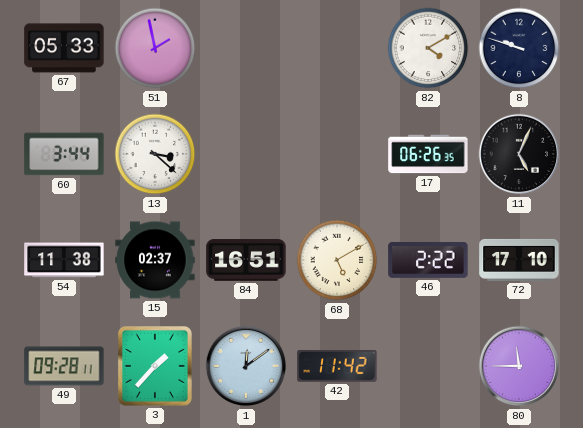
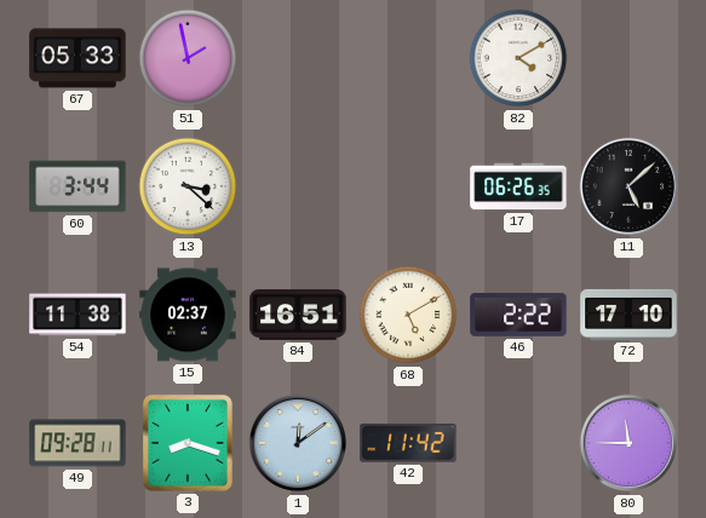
8: 9:48 -> none
11: 5:04 -> 5:08
3: 1:37 -> 8:18
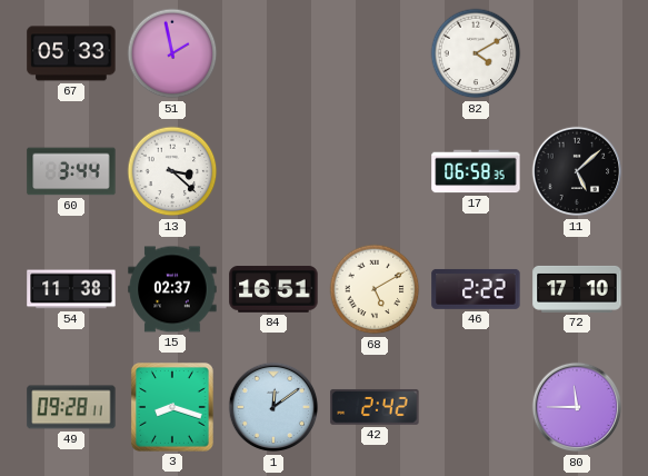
17: 06:26 -> 06:58
42: 11:42 -> 2:42
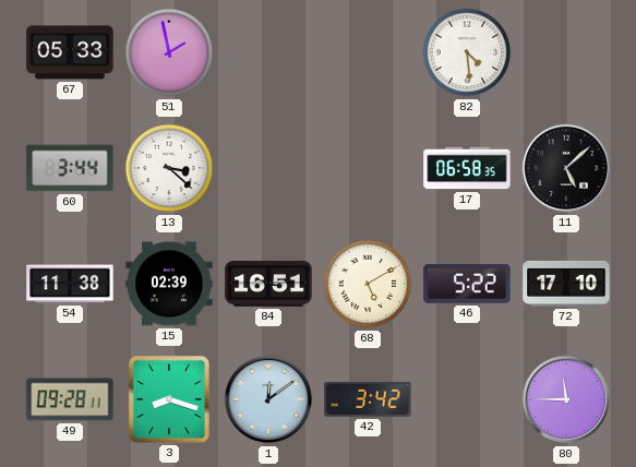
82: 4:10 -> 4:29
15: 02:37 -> 02:39
46: 2:22 -> 5:22
42: 2:42 -> 3:42
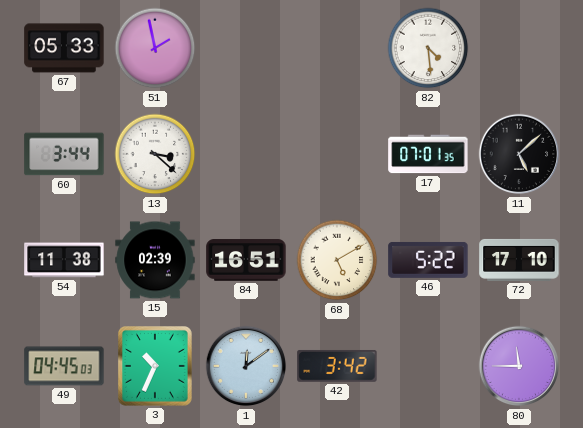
17: 06:58 -> 07:01
49: 09:28 -> 04:45
3: 8:18 -> 10:34
